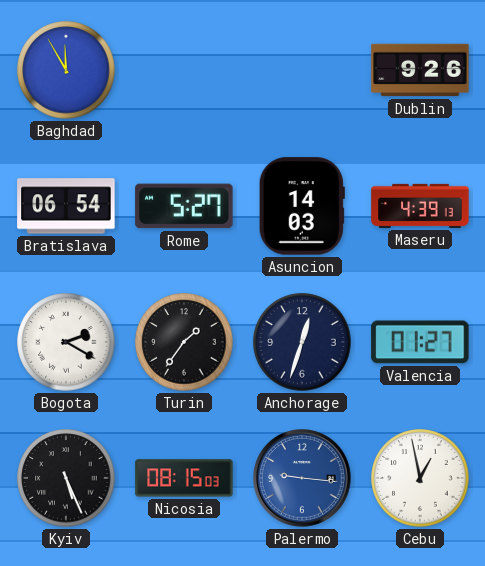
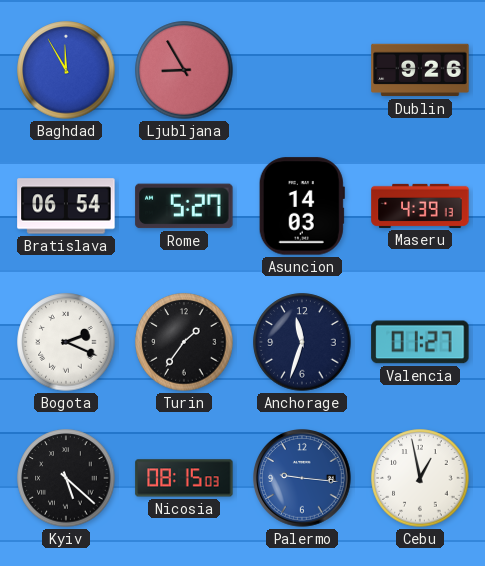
Ljubljana: none -> 8:55
Bogota: 2:20 -> 2:19
Anchorage: 12:33 -> 11:33
Kyiv: 5:26 -> 5:22
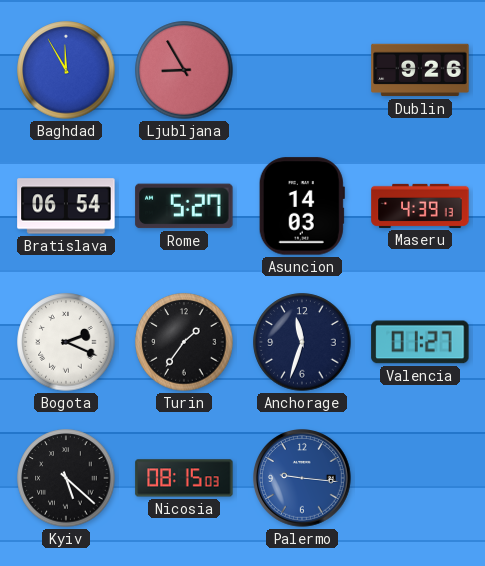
Cebu: 12:58 -> none
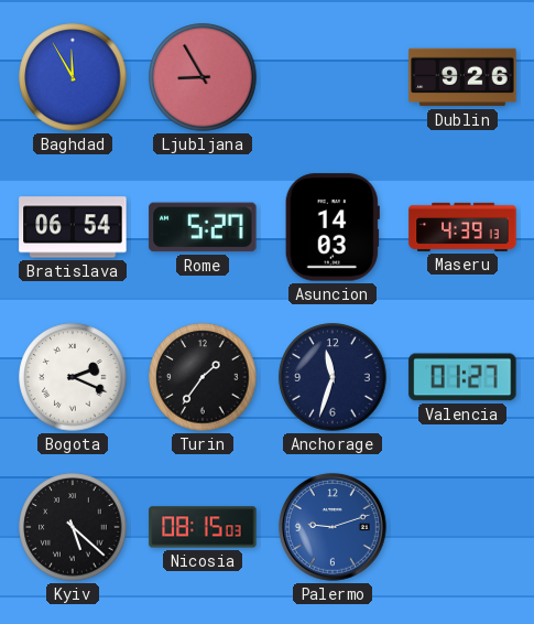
Palermo: 9:16 -> 9:12
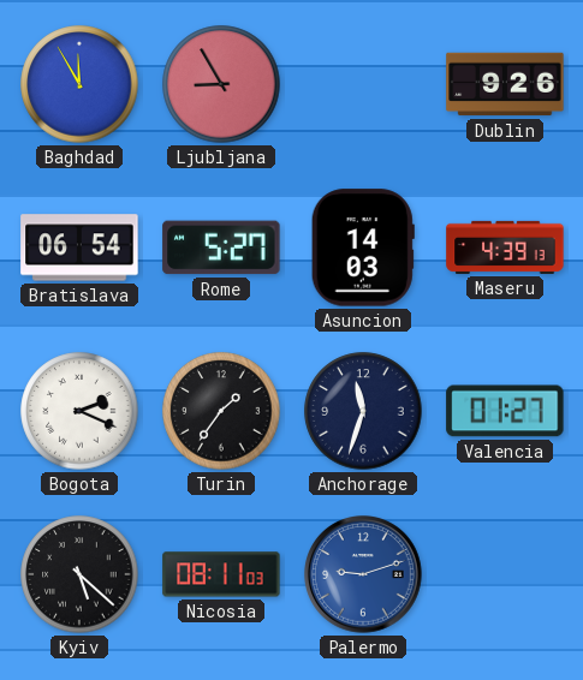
Nicosia: 08:15 -> 08:11
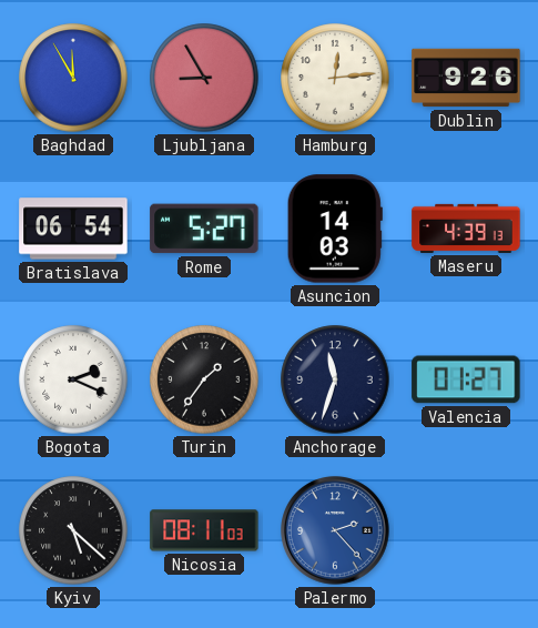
Hamburg: none -> 12:14
Palermo: 9:12 -> 2:23
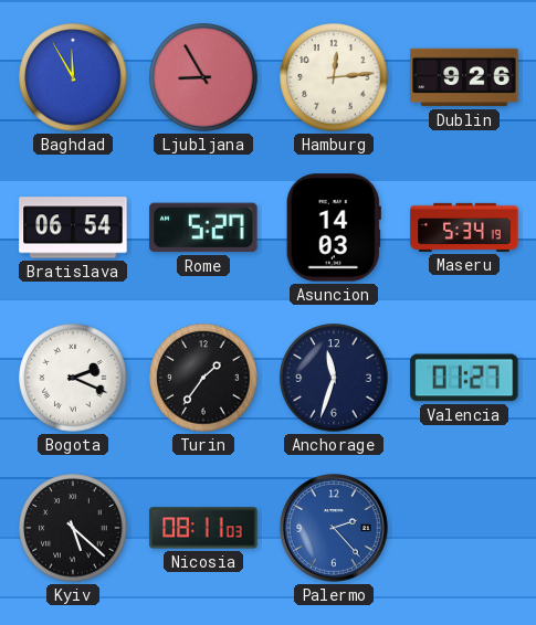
Maseru: 4:39 -> 5:34
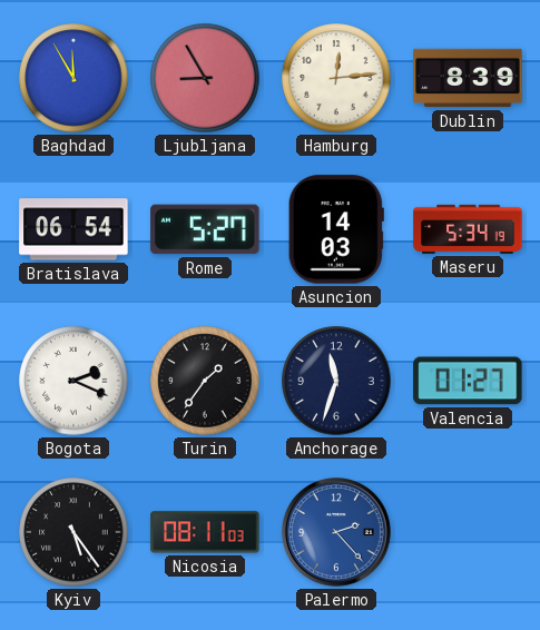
Dublin: 9:26 -> 8:39
Kyiv: 5:22 -> 5:24
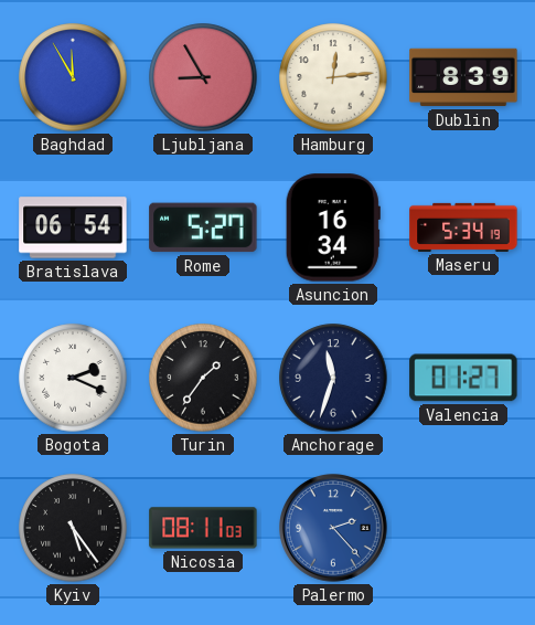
Asuncion: 14:03 -> 16:34
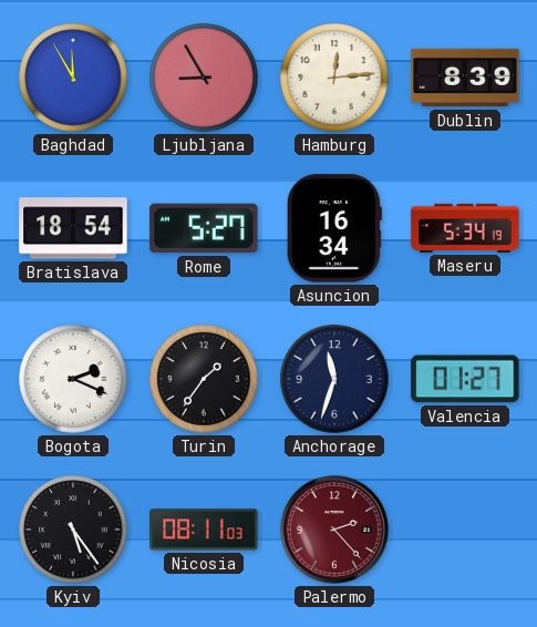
Bratislava: 06:54 -> 18:54
Palermo dial: blue -> burgundy
